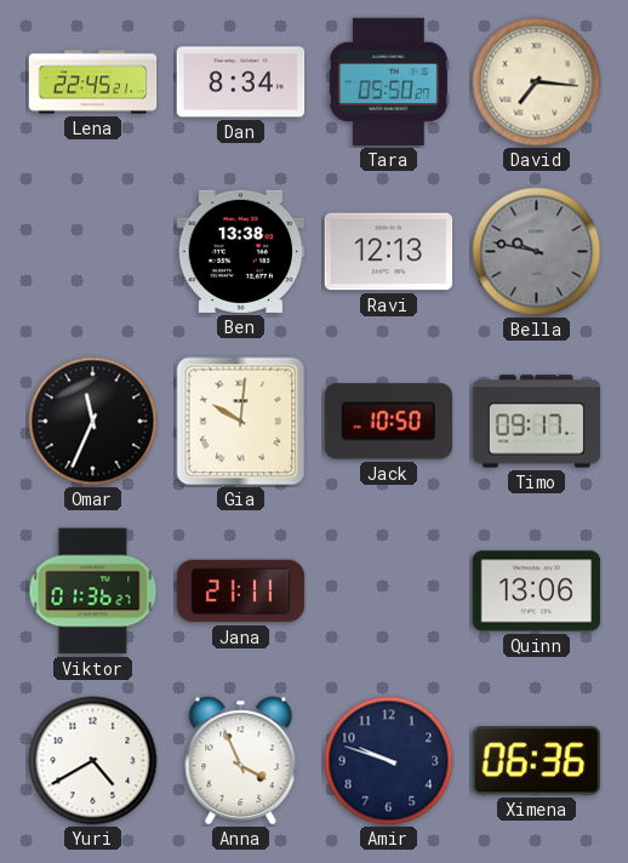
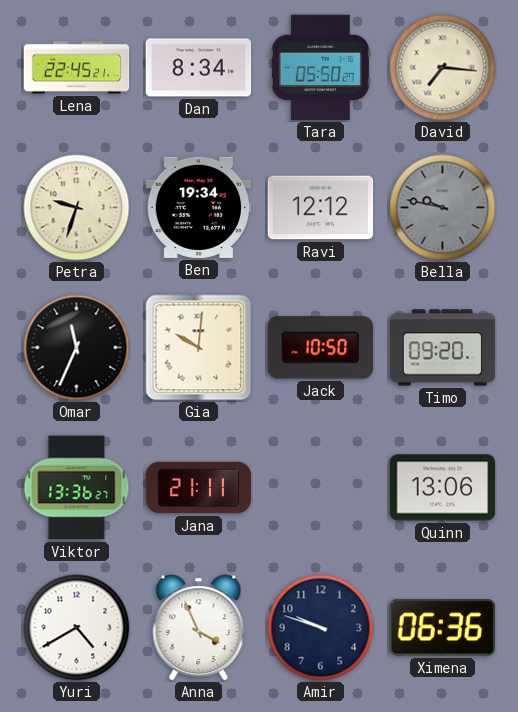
Petra: none -> 9:33
Ben: 13:38 -> 19:34
Ravi: 12:13 -> 12:12
Timo: 09:17 -> 09:20
Viktor: 01:36 -> 13:36
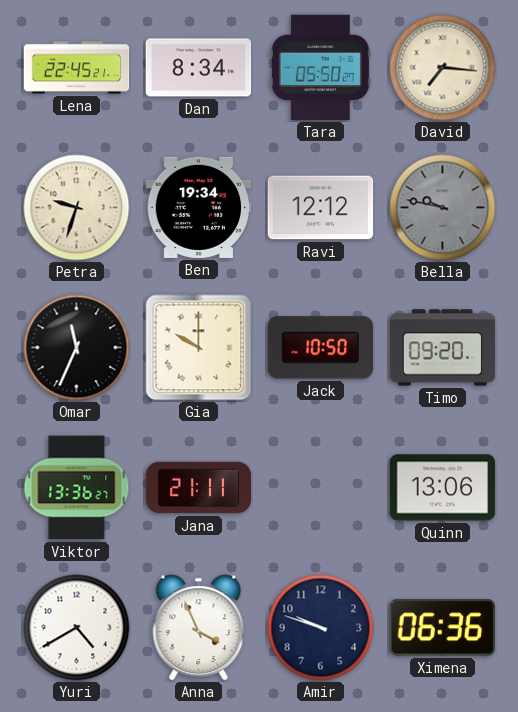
Gia: 10:01 -> 10:00
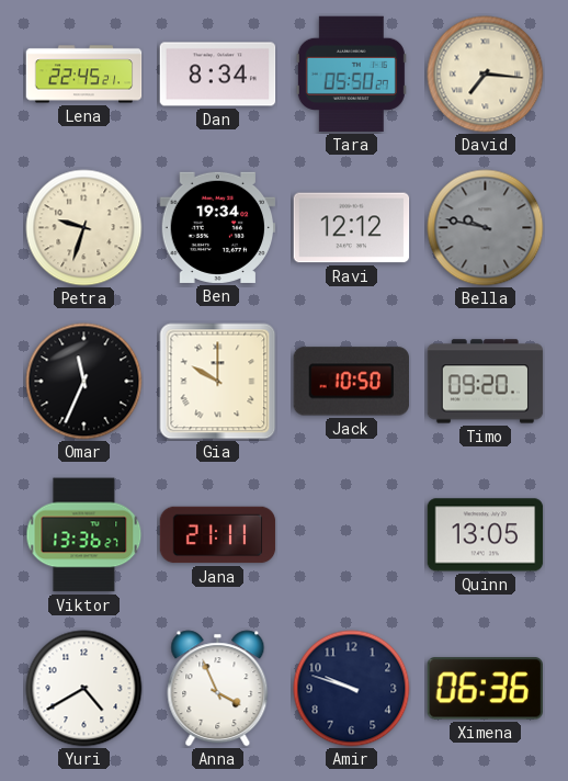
Quinn: 13:06 -> 13:05
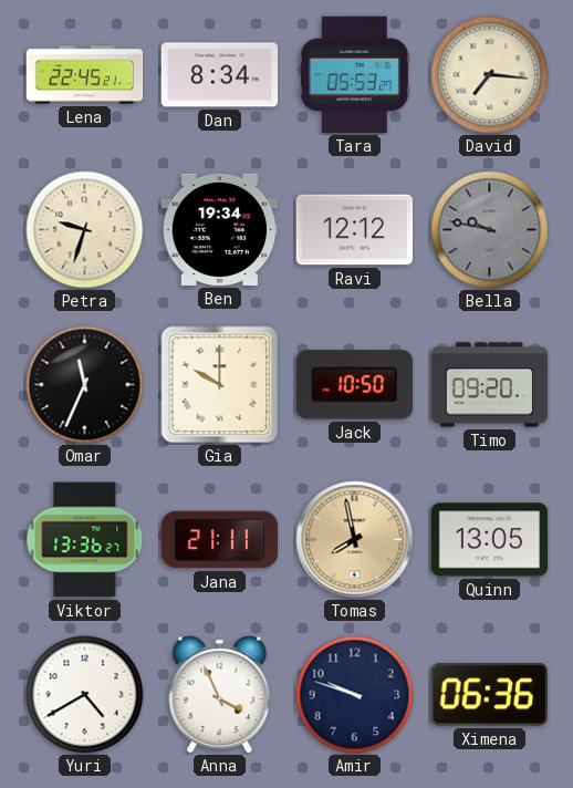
Tara: 05:50 -> 05:53
Tomas: none -> 7:58
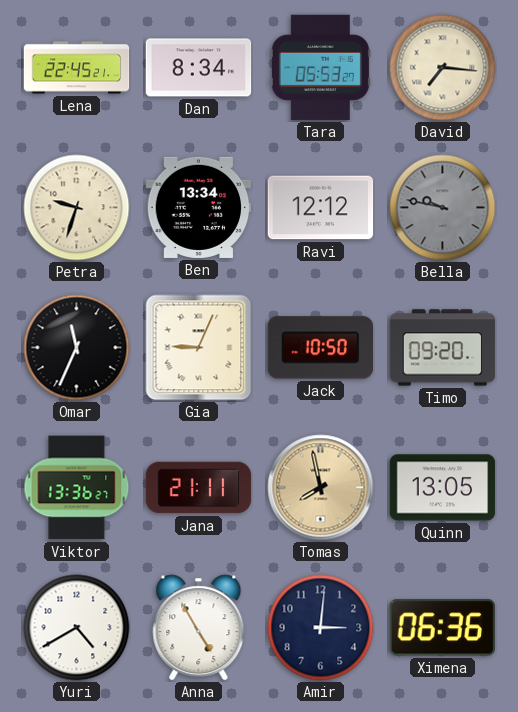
Ben: 19:34 -> 13:34
Gia: 10:00 -> 9:04
Anna: 3:56 -> 4:55
Amir: 9:48 -> 3:01
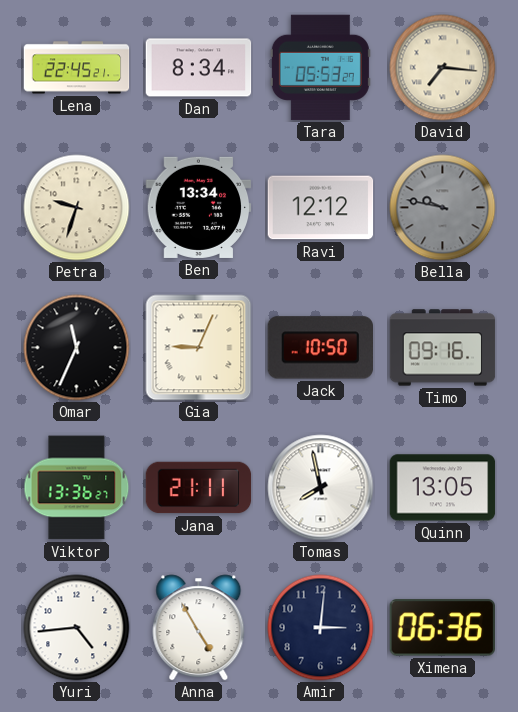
Timo: 09:20 -> 09:16
Tomas dial: champagne -> white
Yuri: 4:40 -> 4:44
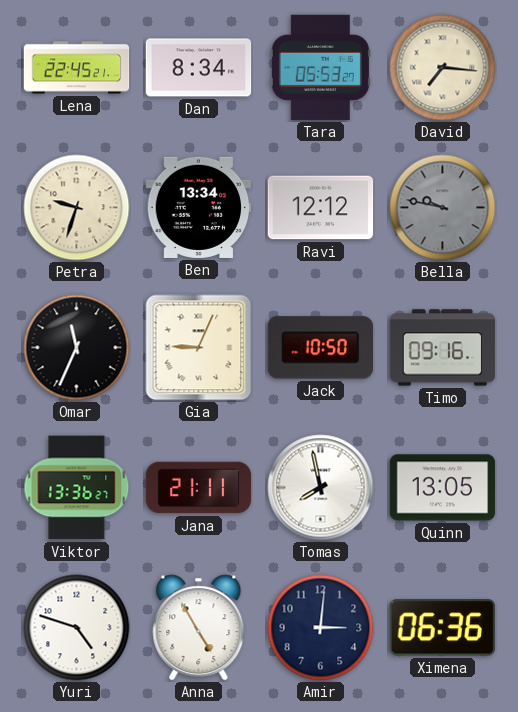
Yuri: 4:44 -> 4:48
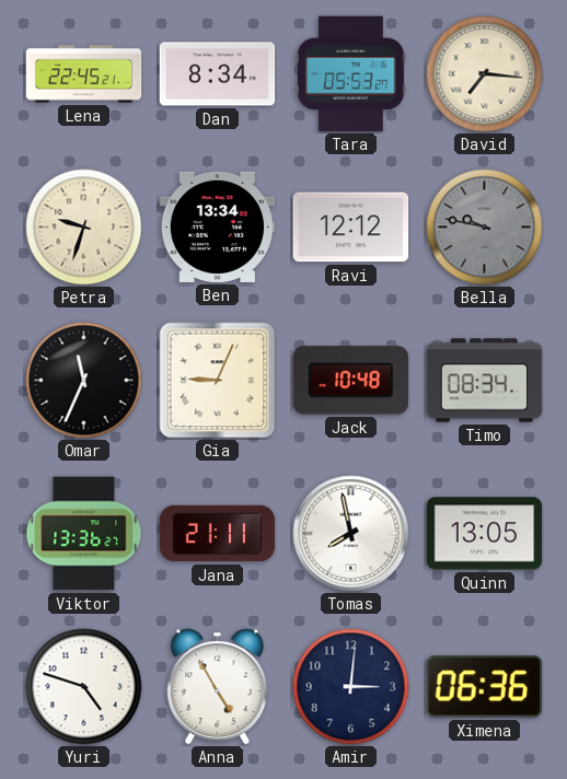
Jack: 10:50 -> 10:48
Timo: 09:16 -> 08:34
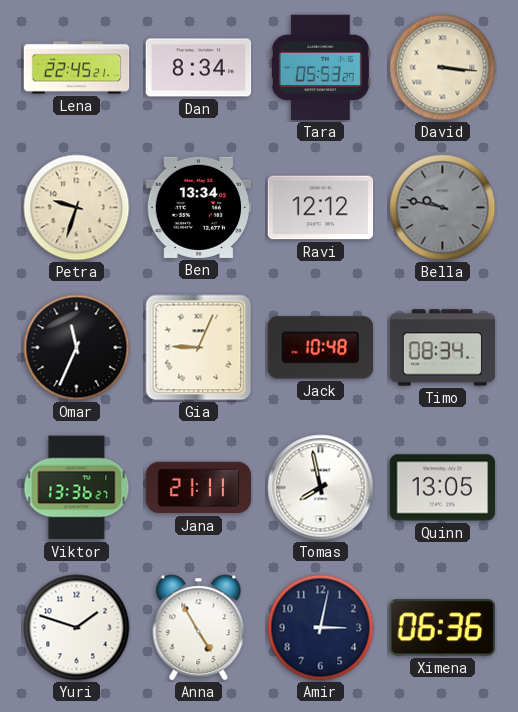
David: 7:16 -> 3:16
Yuri: 4:48 -> 1:48
Amir: 3:01 -> 3:02
